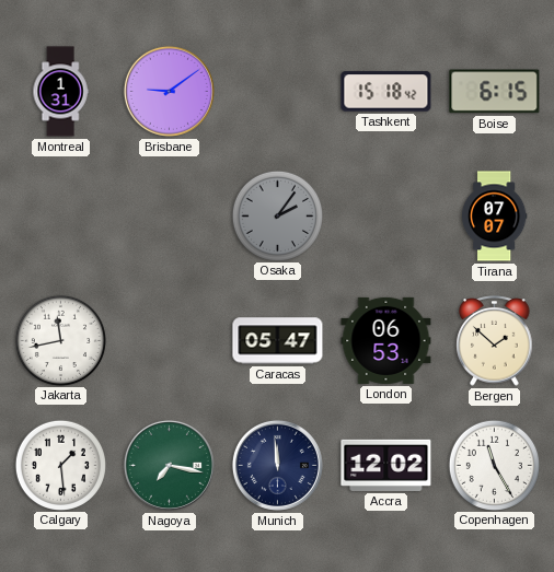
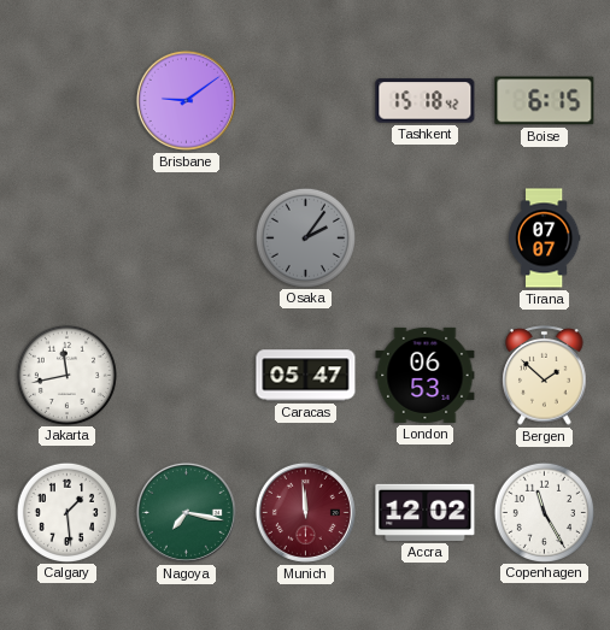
Montreal: 1:31 -> none
Munich dial: navy -> burgundy
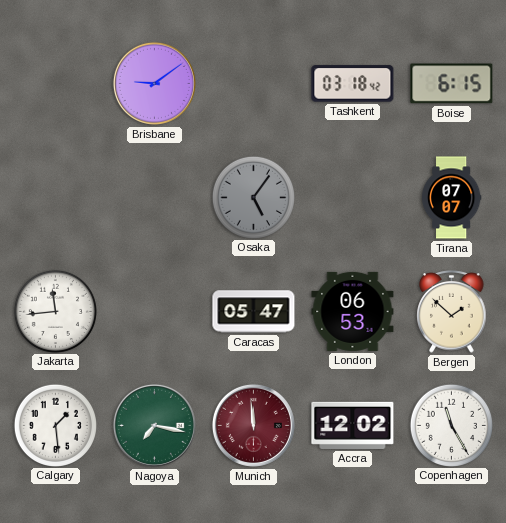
Tashkent: 15:18 -> 03:18
Osaka: 2:06 -> 5:06
Jakarta: 11:43 -> 11:44
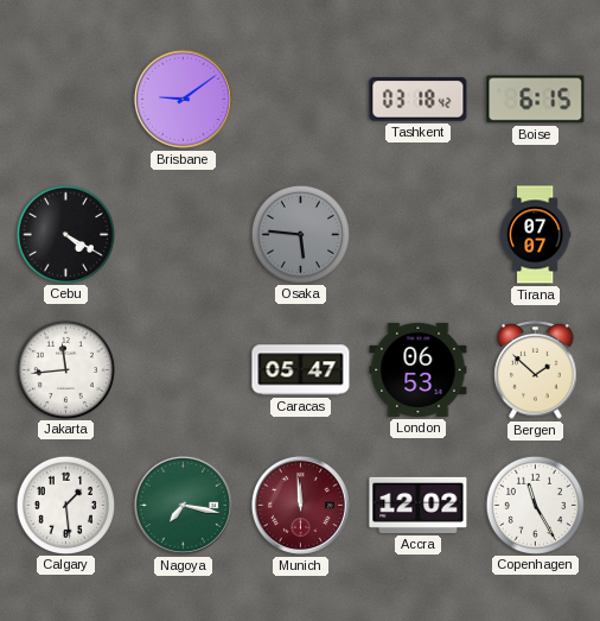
Cebu: none -> 4:20
Osaka: 5:06 -> 5:46
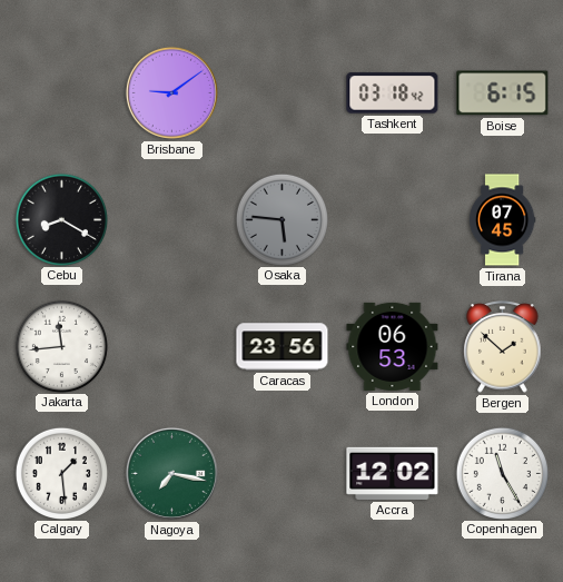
Cebu: 4:20 -> 8:20
Tirana: 07:07 -> 07:45
Caracas: 05:47 -> 23:56
Munich: 11:59 -> none
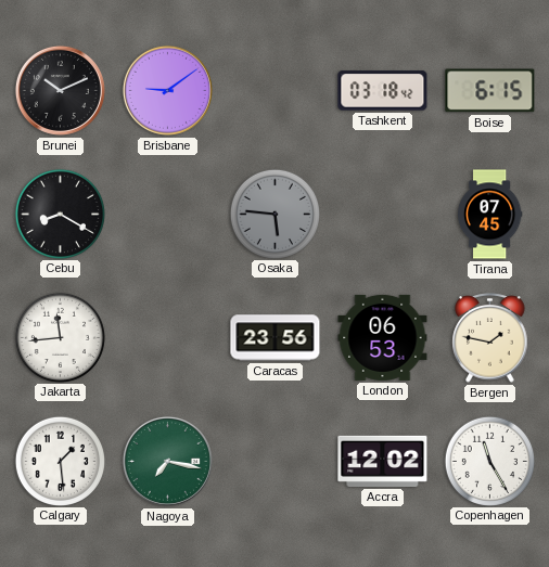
Brunei: none -> 10:11
Bergen: 1:52 -> 1:47
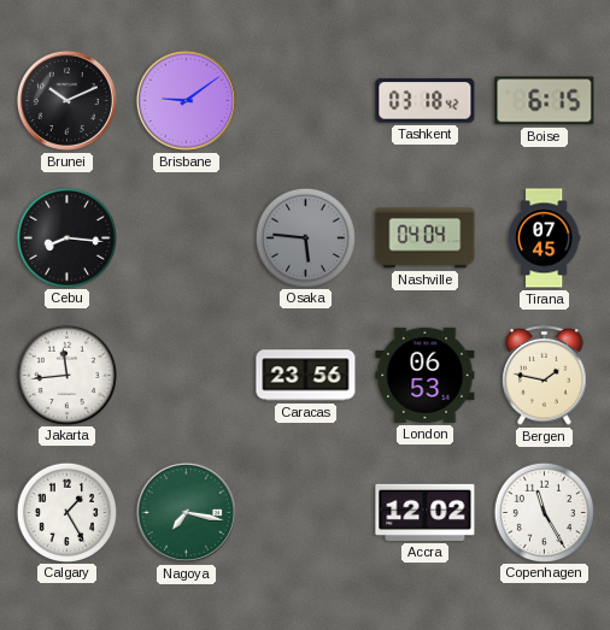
Cebu: 8:20 -> 8:16
Nashville: none -> 04:04
Calgary: 1:29 -> 1:25
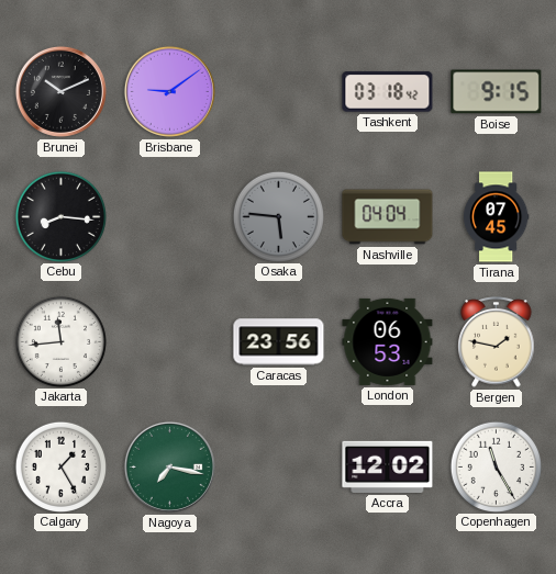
Boise: 6:15 -> 9:15
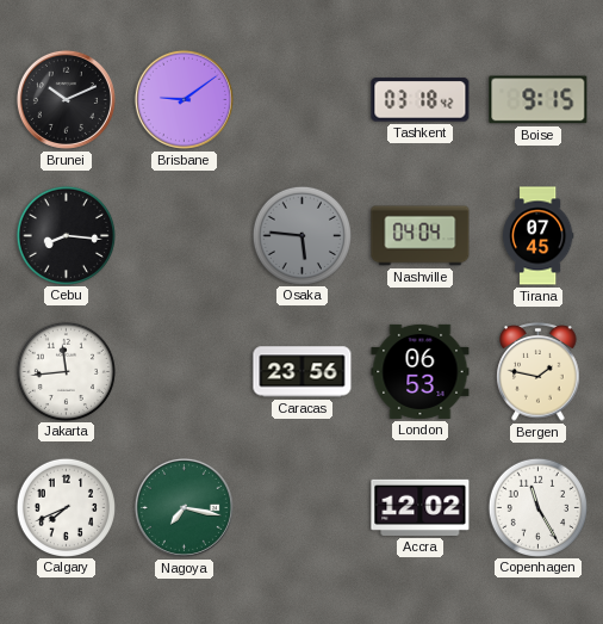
Calgary: 1:25 -> 7:41
